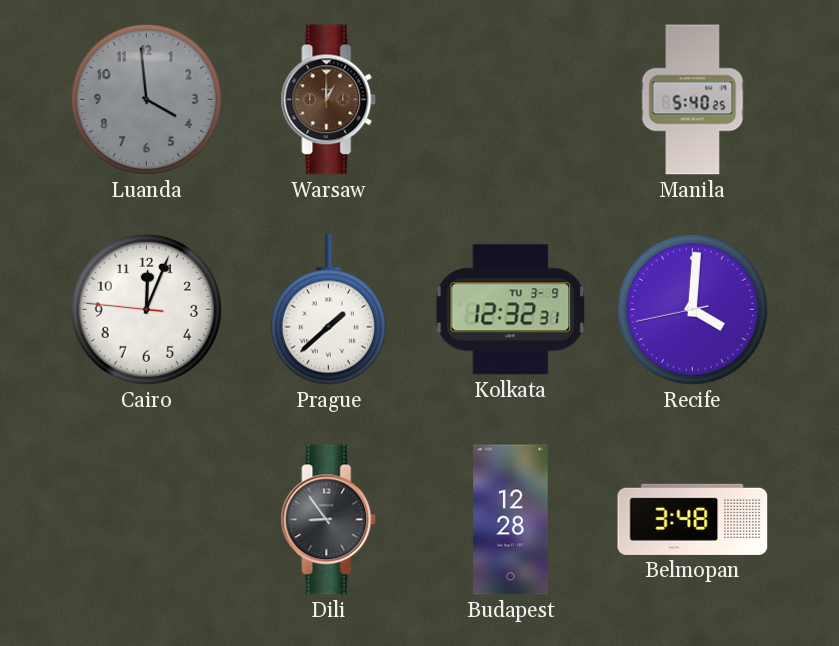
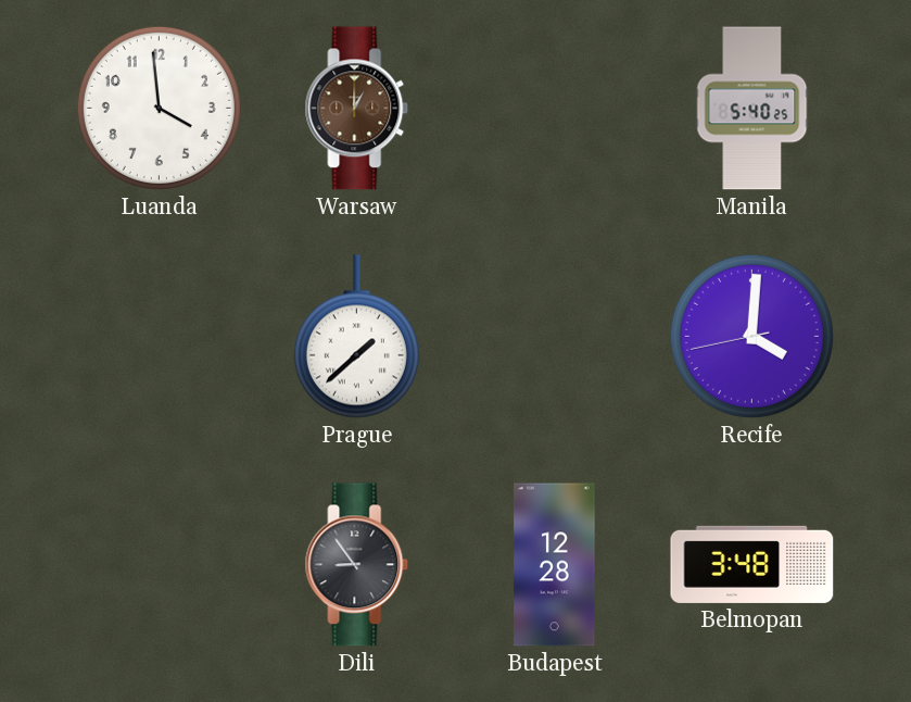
Luanda dial: grey -> white
Cairo: 12:03 -> none
Kolkata: 12:32 -> none
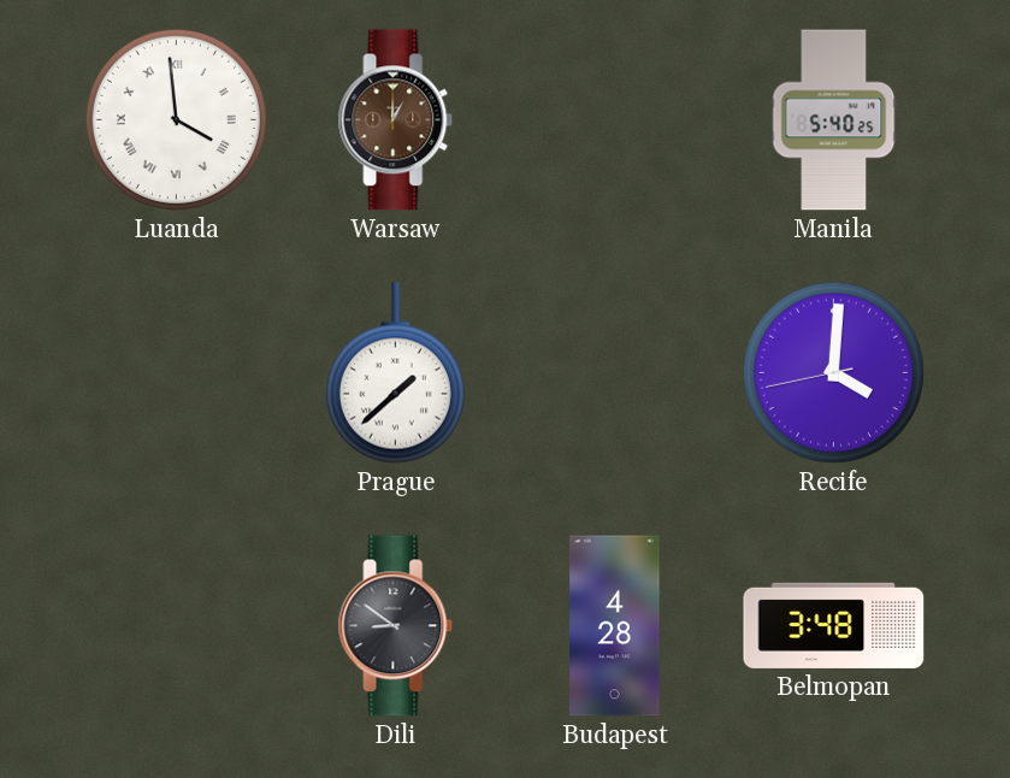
Luanda numerals: Arabic -> Roman
Dili: 8:54 -> 8:51
Budapest: 12:28 -> 4:28
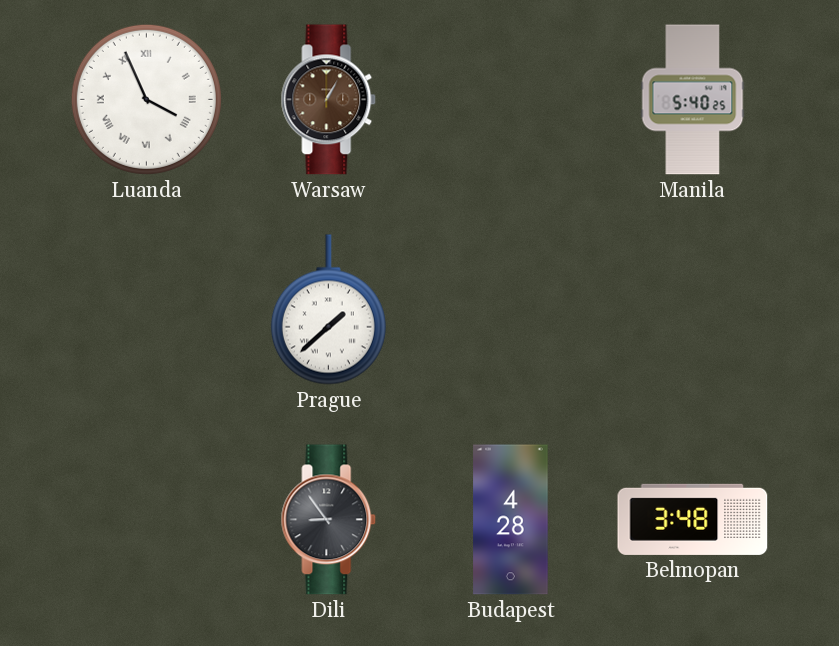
Luanda: 3:59 -> 3:56
Warsaw: 1:00 -> 1:05
Recife: 4:00 -> none
Dili: 8:51 -> 8:54
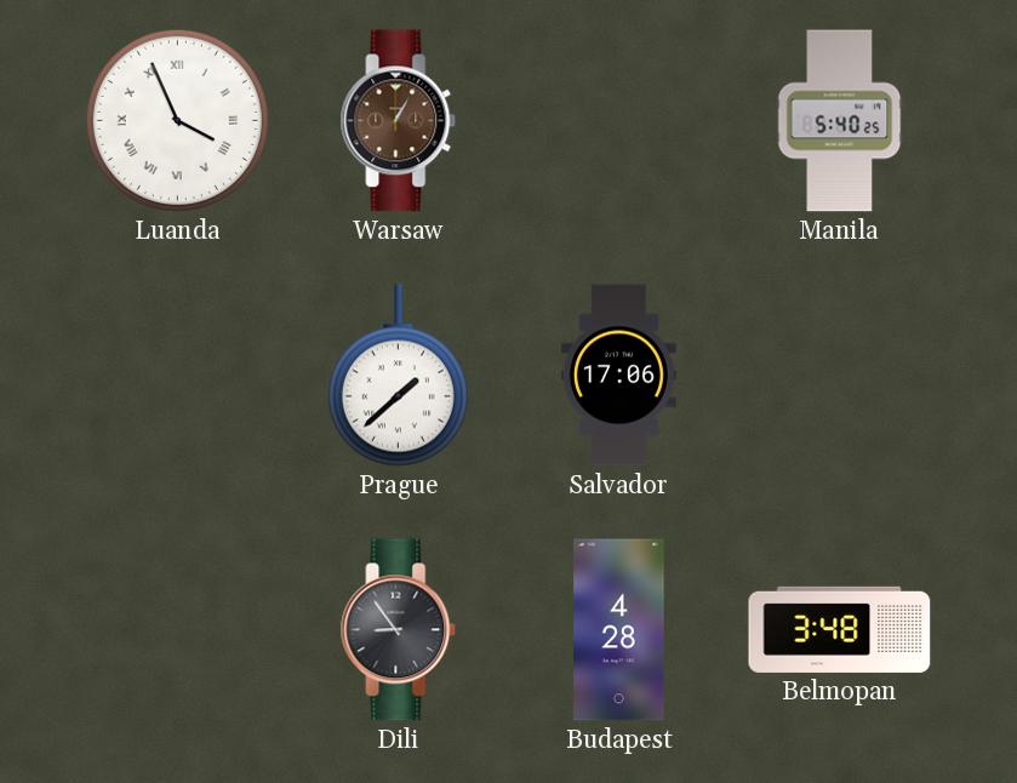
Salvador: none -> 17:06
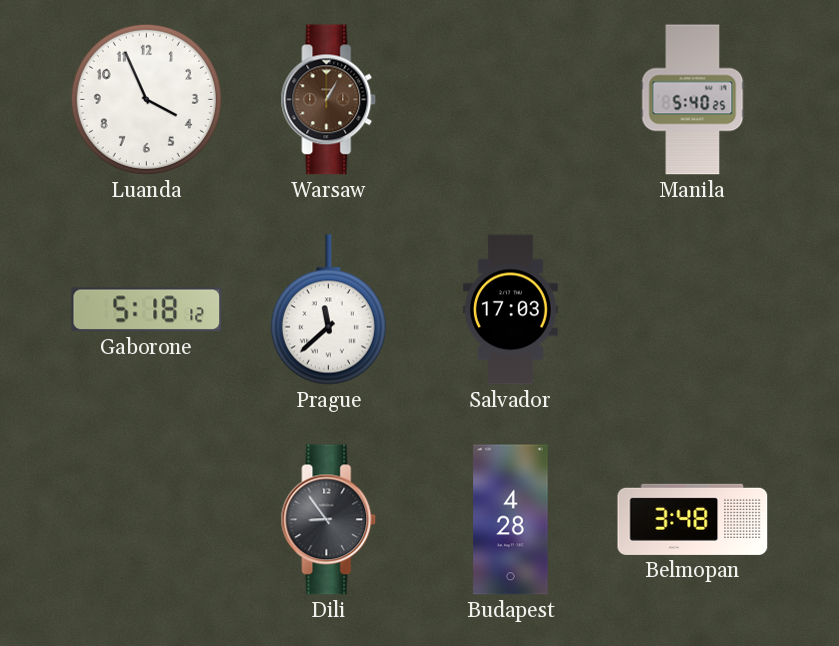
Luanda numerals: Roman -> Arabic
Gaborone: none -> 5:18
Prague: 1:38 -> 11:38
Salvador: 17:06 -> 17:03
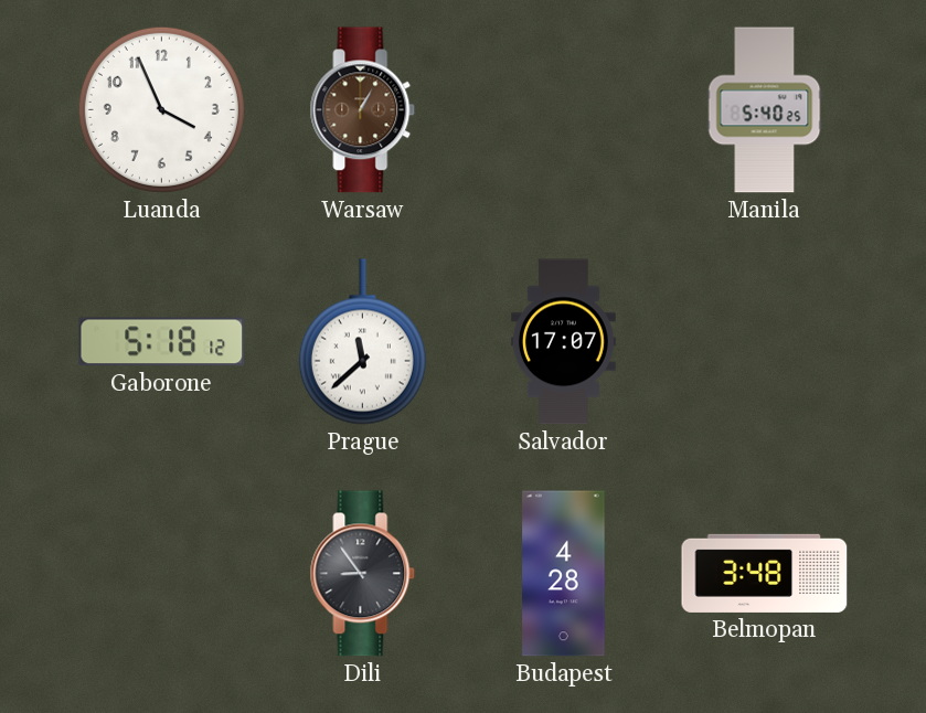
Salvador: 17:03 -> 17:07
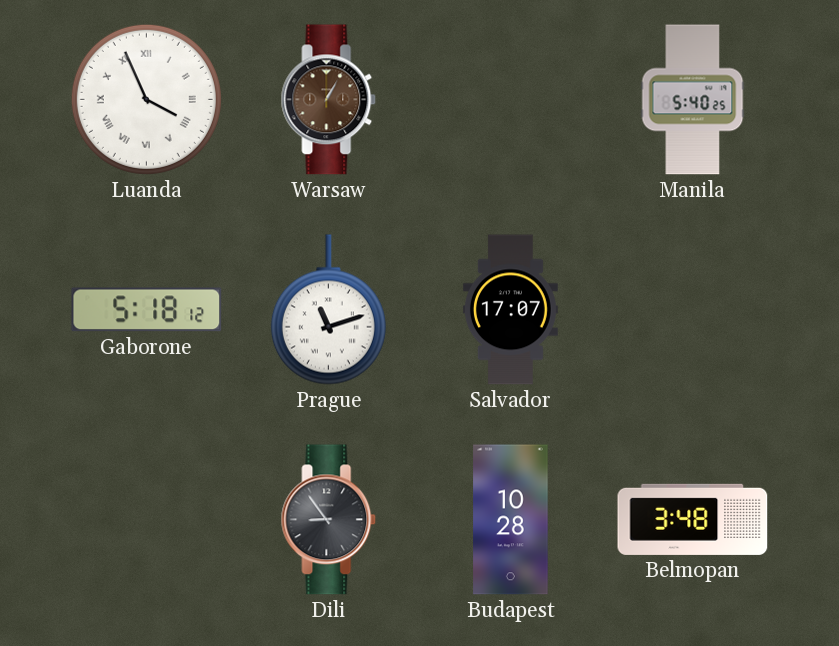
Luanda numerals: Arabic -> Roman
Prague: 11:38 -> 11:12
Budapest: 4:28 -> 10:28
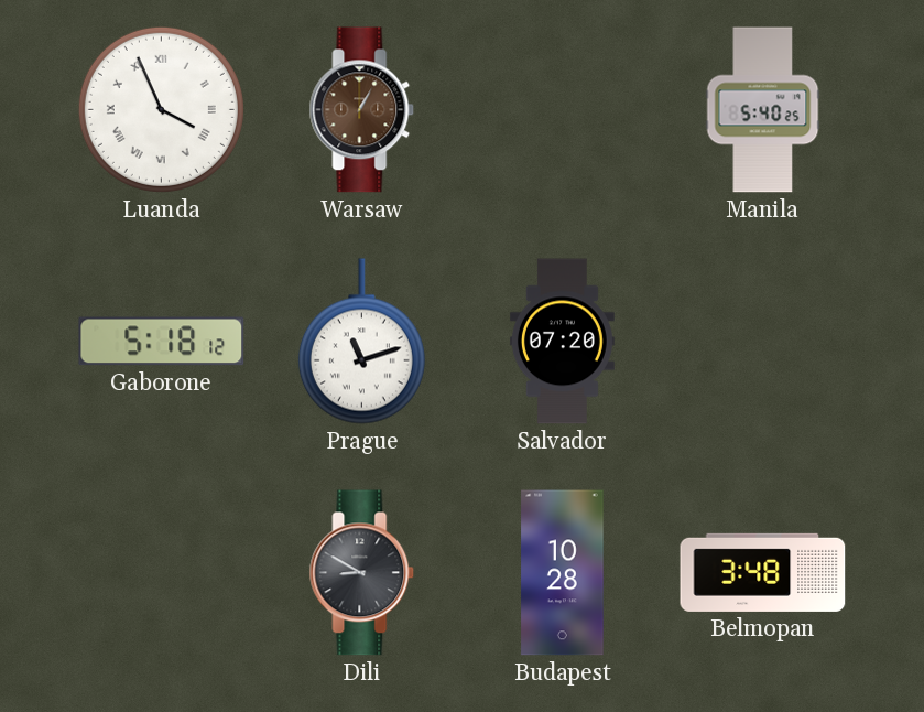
Salvador: 17:07 -> 07:20
Dili: 8:54 -> 8:50
